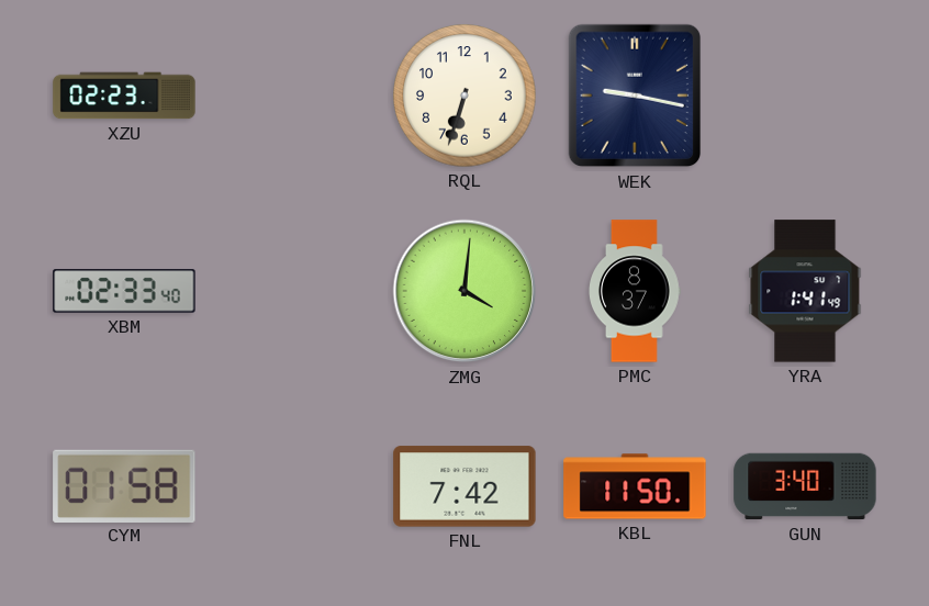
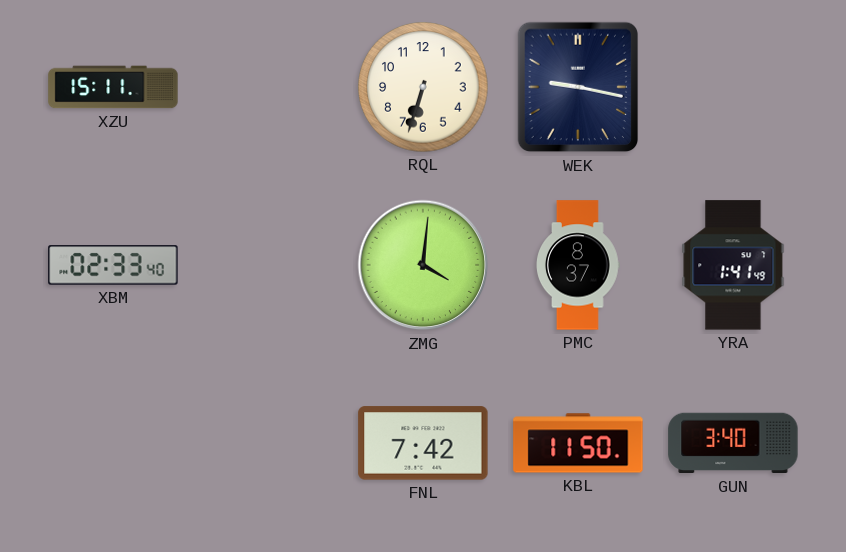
XZU: 02:23 -> 15:11
CYM: 01:58 -> none
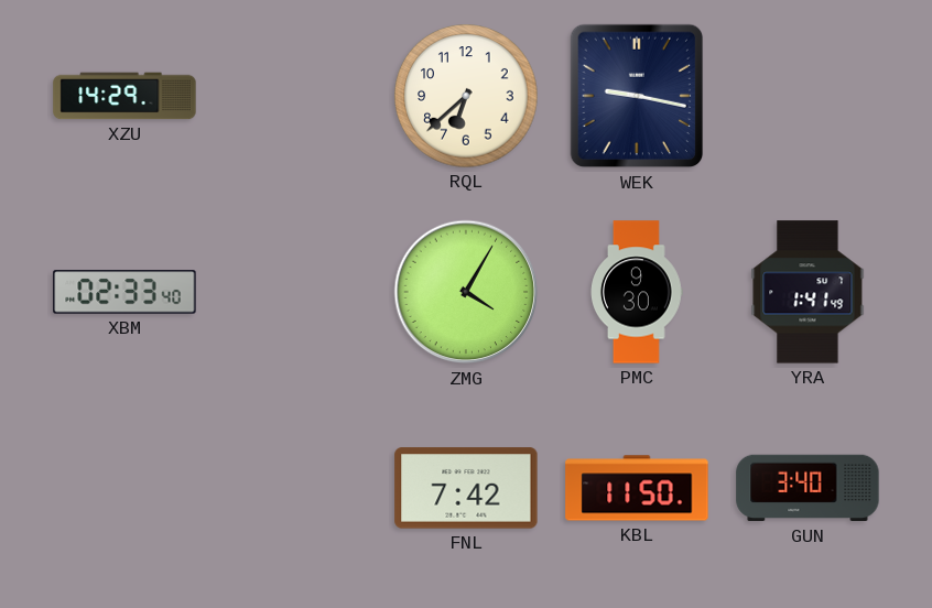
XZU: 15:11 -> 14:29
RQL: 6:33 -> 6:38
ZMG: 4:01 -> 4:05
PMC: 8:37 -> 9:30
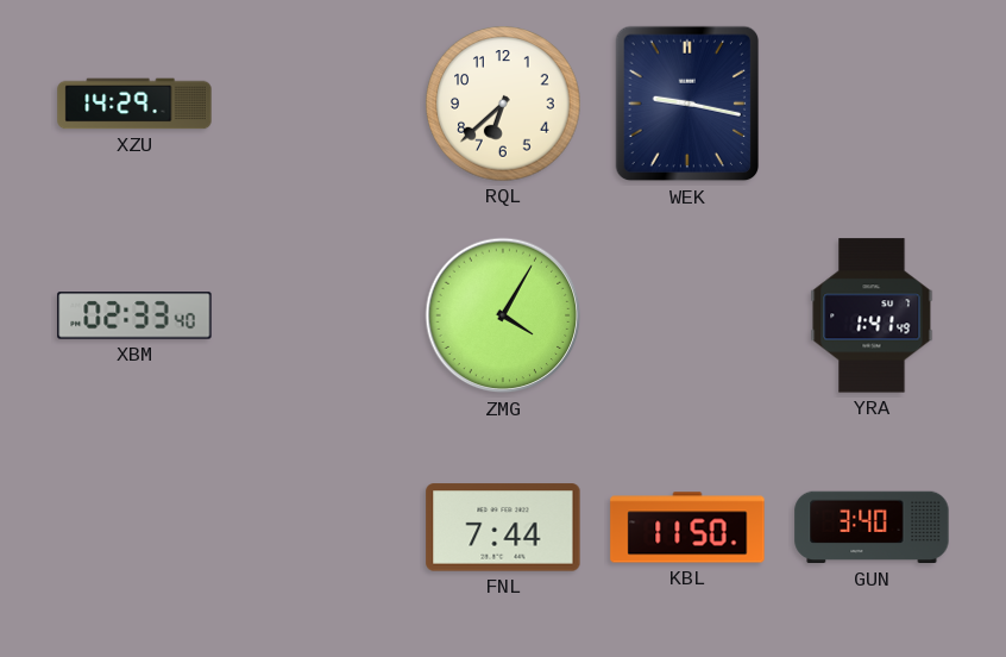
PMC: 9:30 -> none
FNL: 7:42 -> 7:44
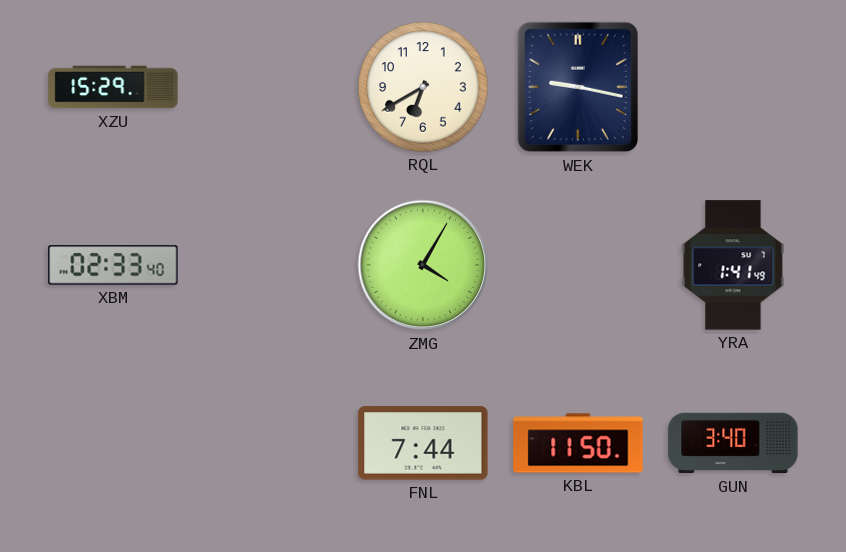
XZU: 14:29 -> 15:29
RQL: 6:38 -> 6:40
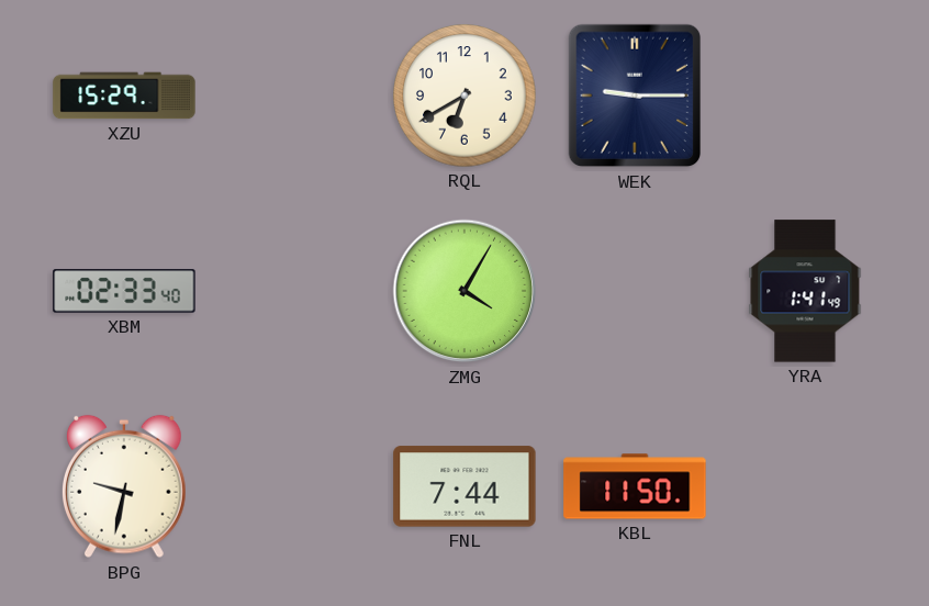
WEK: 9:17 -> 9:15
BPG: none -> 9:32
GUN: 3:40 -> none
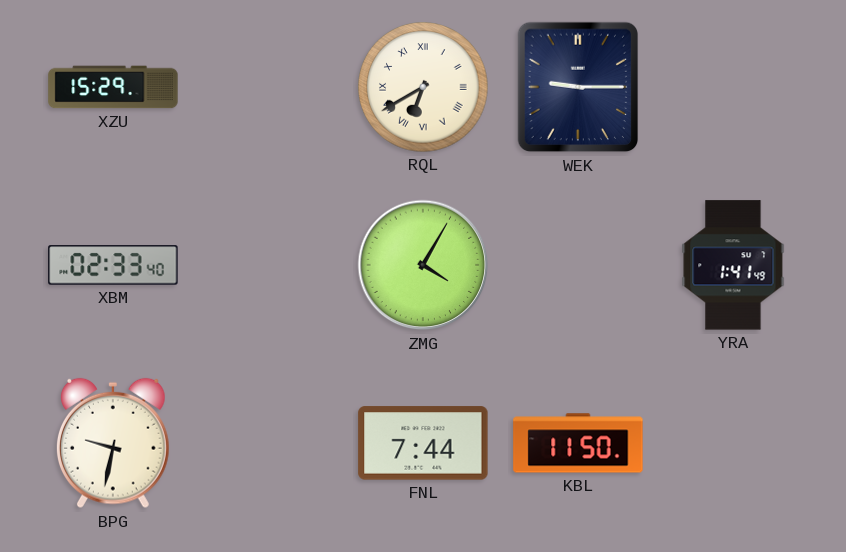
RQL numerals: Arabic -> Roman
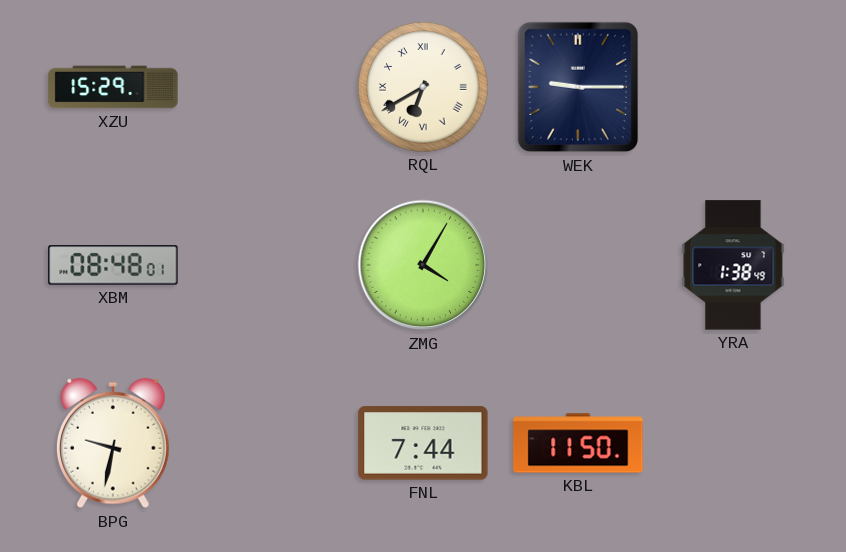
XBM: 02:33 -> 08:48
YRA: 1:41 -> 1:38
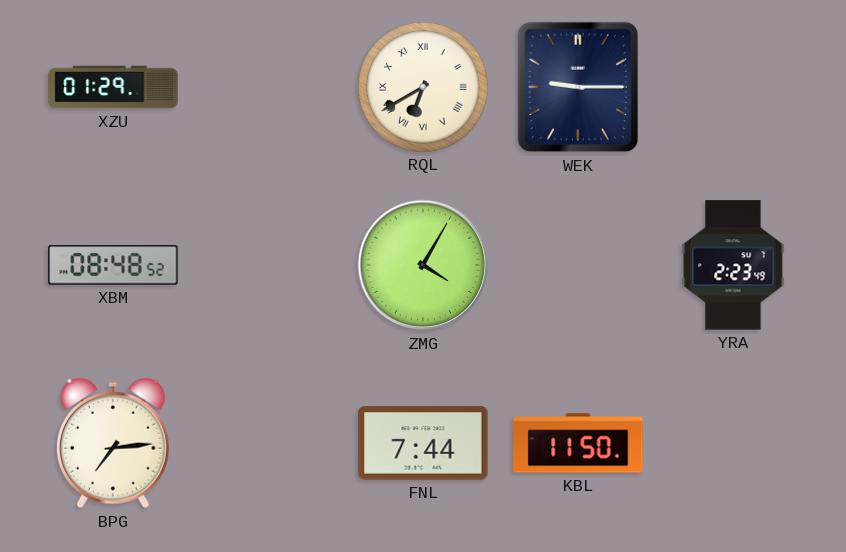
XZU: 15:29 -> 01:29
XBM: 08:48:01 -> 08:48:52
YRA: 1:38 -> 2:23
BPG: 9:32 -> 7:14
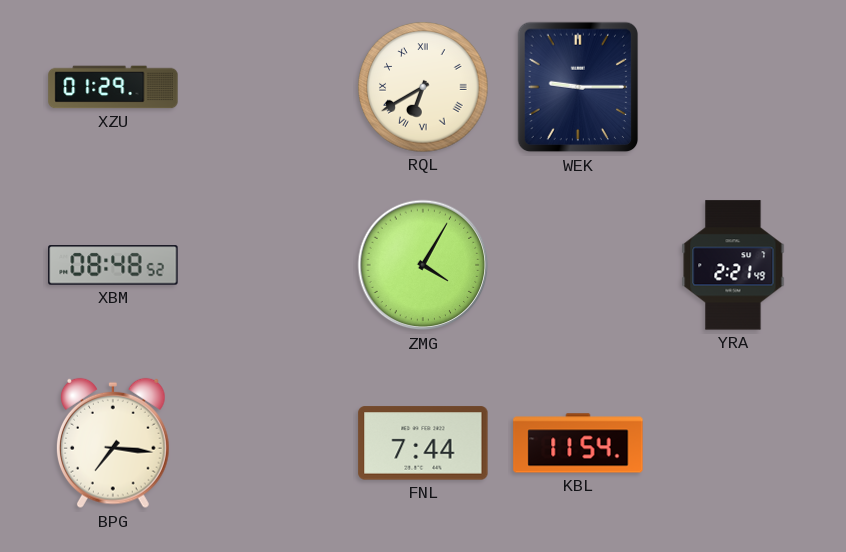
YRA: 2:23 -> 2:21
BPG: 7:14 -> 7:16
KBL: 11:50 -> 11:54
